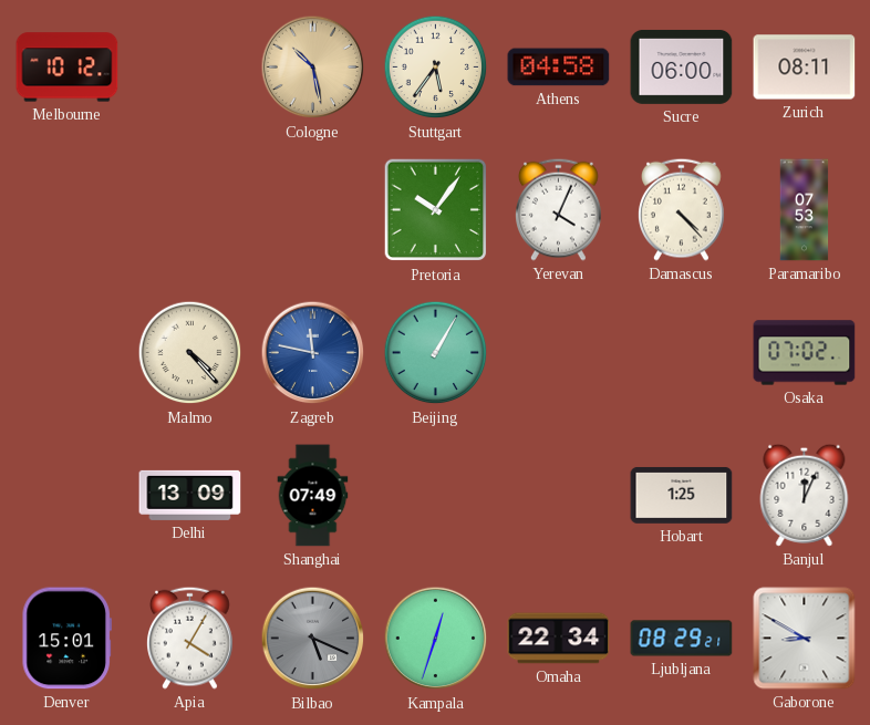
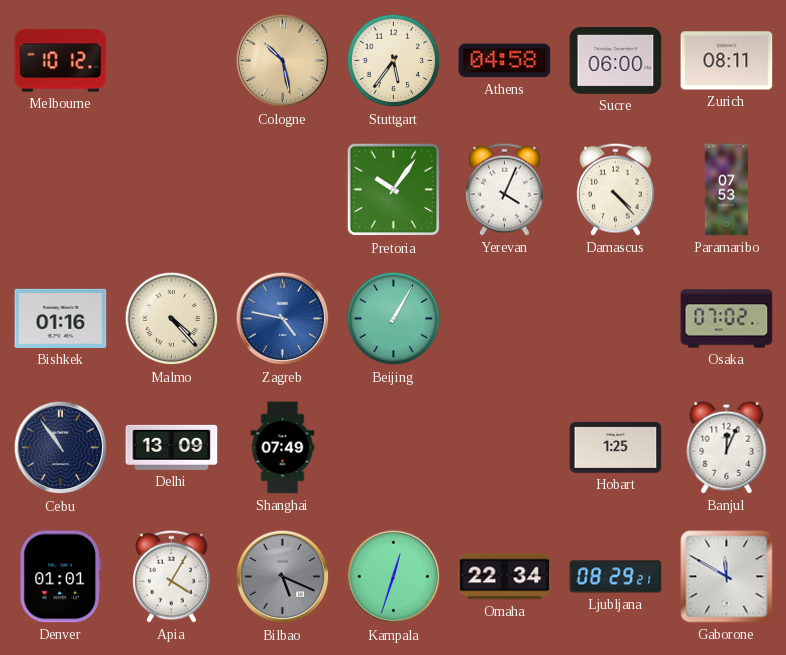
Bishkek: none -> 01:16
Zagreb: 11:47 -> 4:47
Cebu: none -> 10:54
Denver: 15:01 -> 01:01
Gaborone: 8:50 -> 11:50
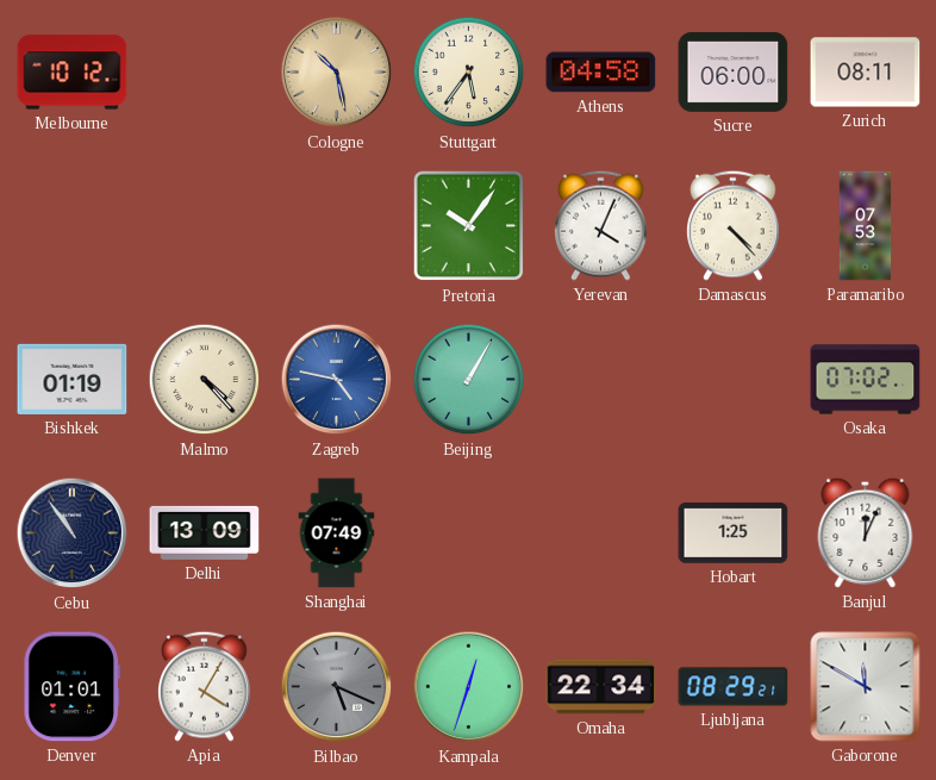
Bishkek: 01:16 -> 01:19
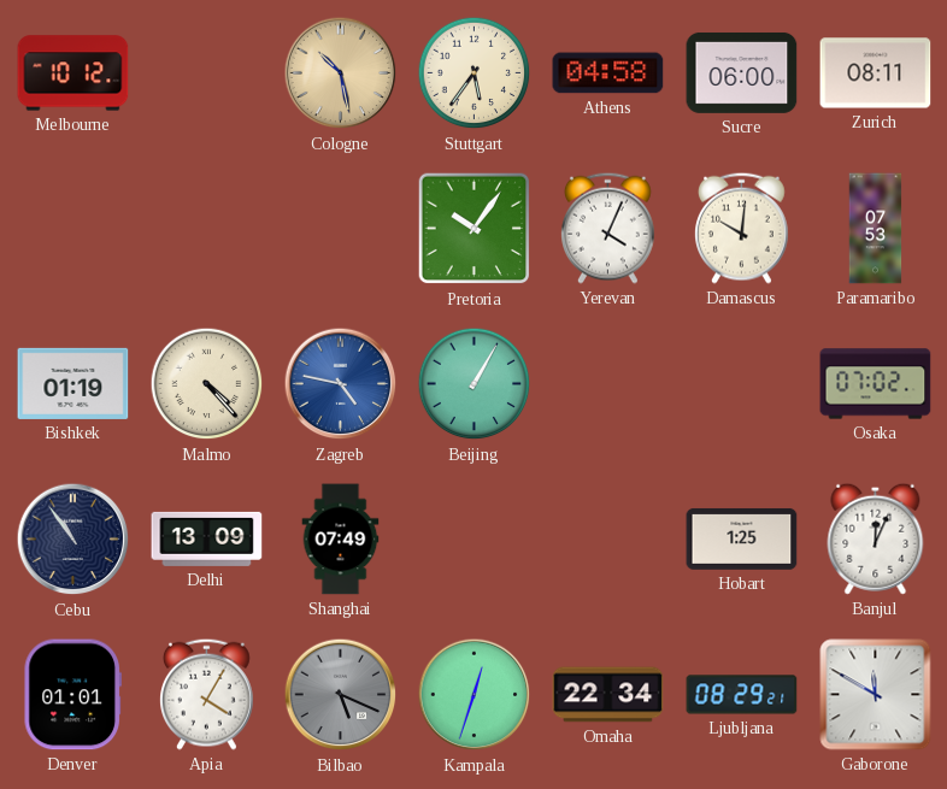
Damascus: 4:23 -> 10:01
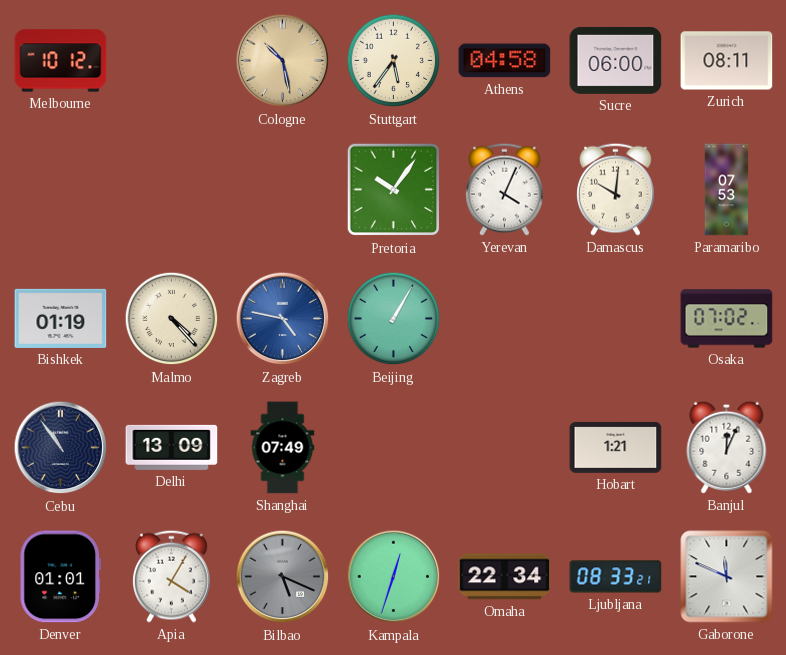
Hobart: 1:25 -> 1:21
Ljubljana: 08:29 -> 08:33
Gaborone: 11:50 -> 11:49
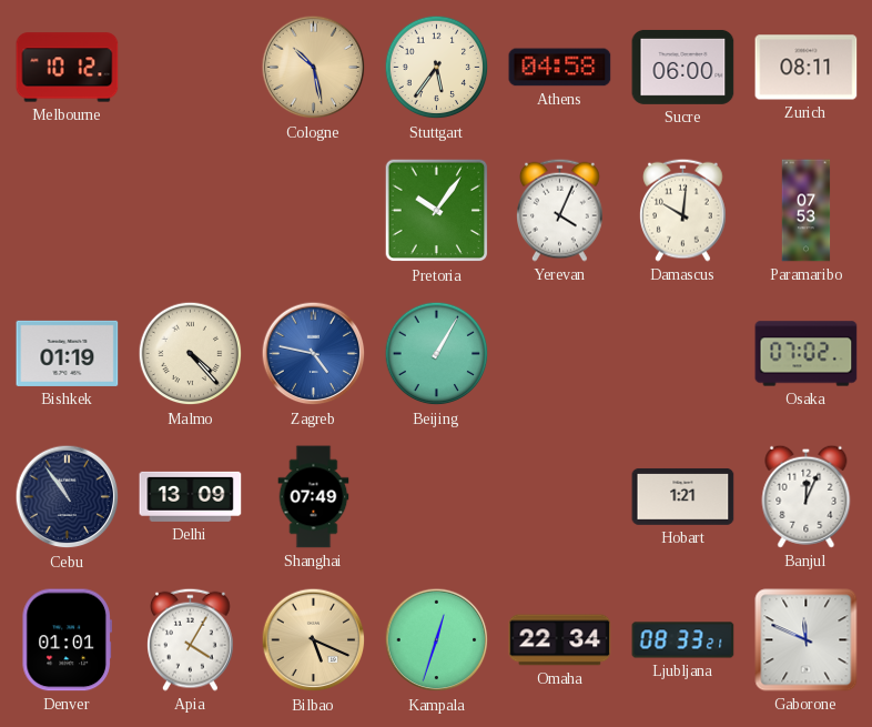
Bilbao dial: grey -> champagne
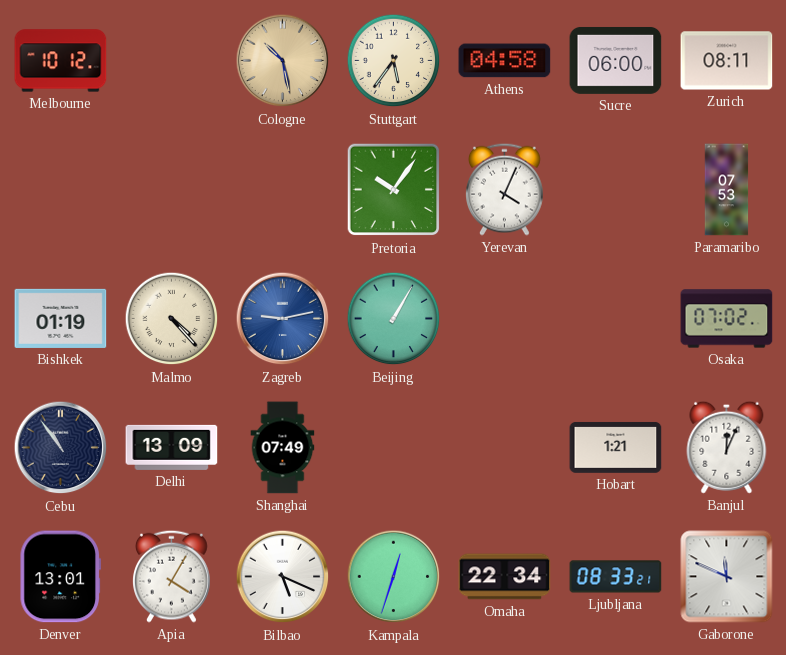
Damascus: 10:01 -> none
Zagreb: 4:47 -> 9:13
Denver: 01:01 -> 13:01
Bilbao dial: champagne -> white
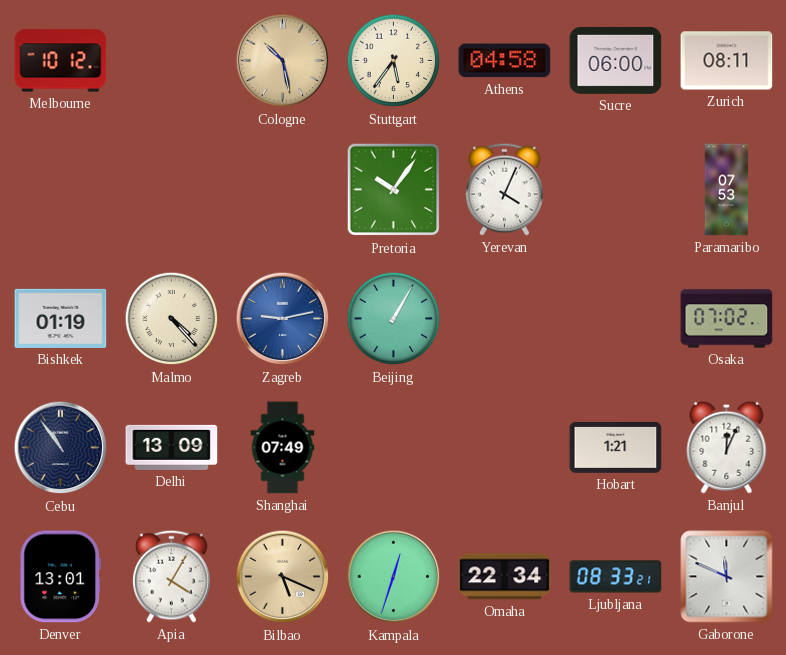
Bilbao dial: white -> champagne
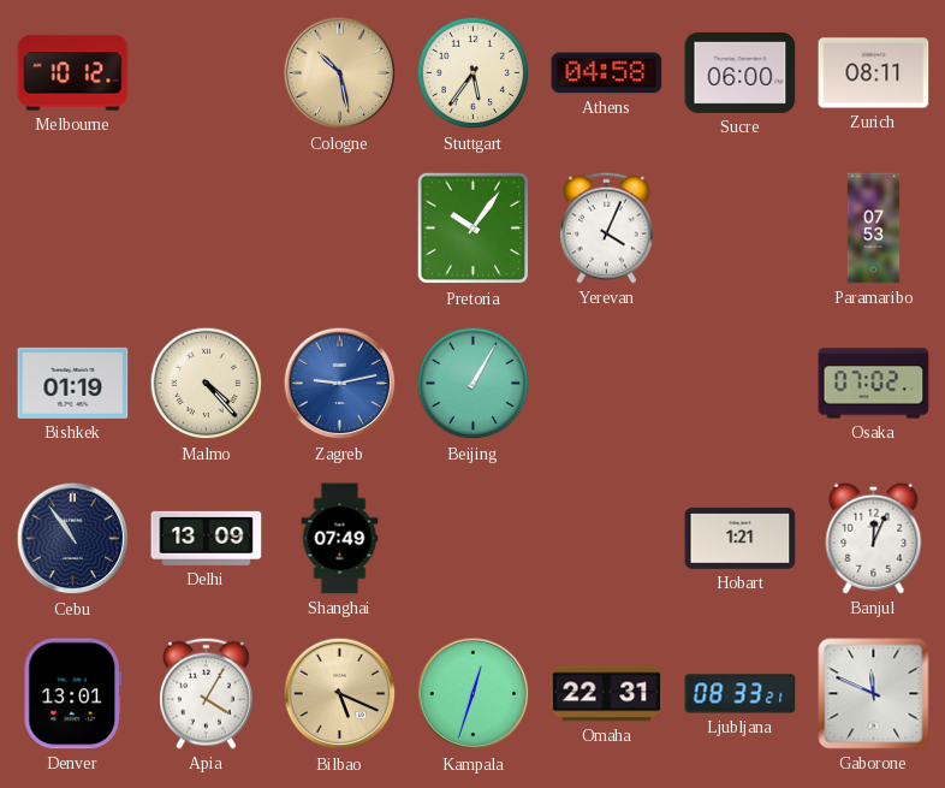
Omaha: 22:34 -> 22:31
